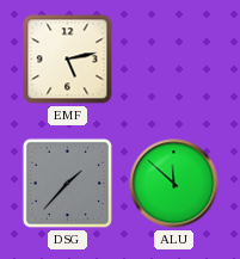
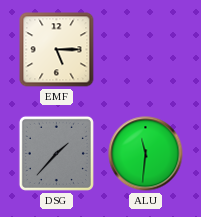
EMF: 5:13 -> 5:15
ALU: 11:52 -> 11:31
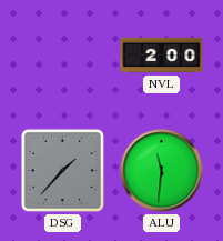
EMF: 5:15 -> none
NVL: none -> 2:00
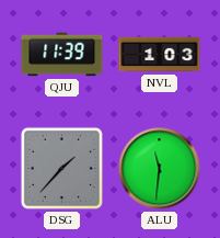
QJU: none -> 11:39
NVL: 2:00 -> 1:03
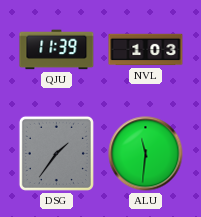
DSG: 1:37 -> 1:36
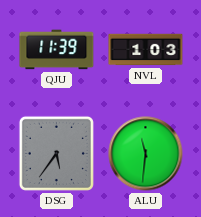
DSG: 1:36 -> 5:36
